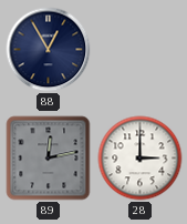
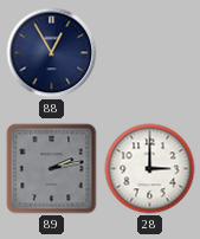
89: 12:13 -> 2:13
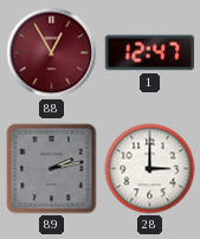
88 dial: navy -> burgundy
1: none -> 12:47
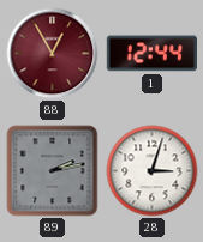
1: 12:47 -> 12:44
28: 3:00 -> 3:03
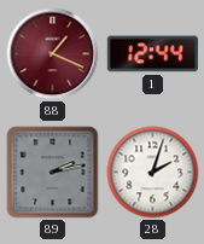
88: 12:55 -> 1:19
28: 3:03 -> 2:03
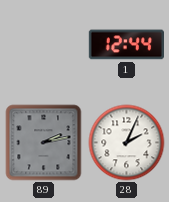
88: 1:19 -> none
28: 2:03 -> 2:04
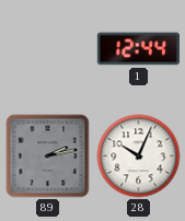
28: 2:04 -> 10:04
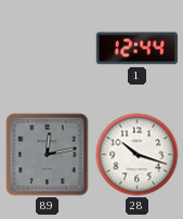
89: 2:13 -> 12:13
28: 10:04 -> 10:18
